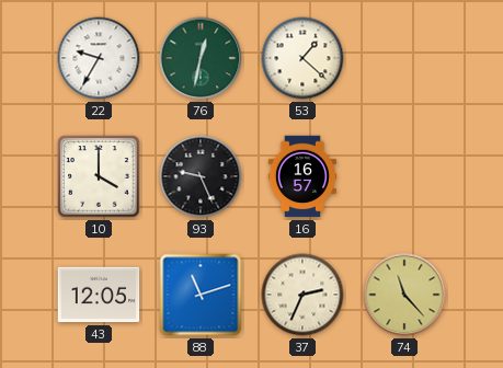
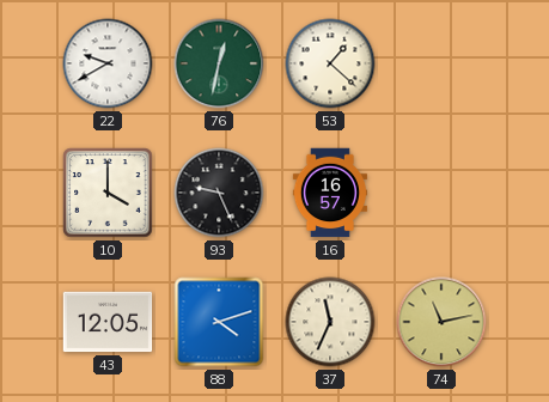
22: 9:35 -> 9:40
88: 11:12 -> 4:12
37: 2:34 -> 11:34
74: 11:23 -> 11:13
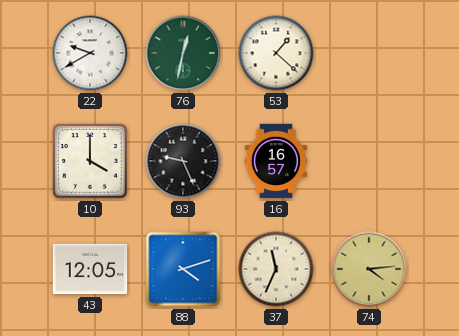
74: 11:13 -> 4:14
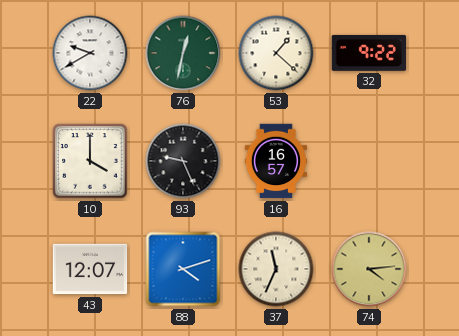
32: none -> 9:22
43: 12:05 -> 12:07
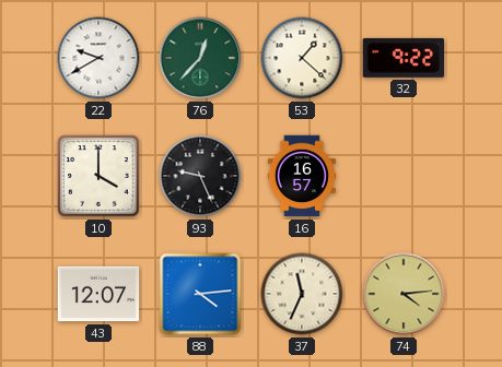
76: 12:32 -> 12:37
88: 4:12 -> 4:14
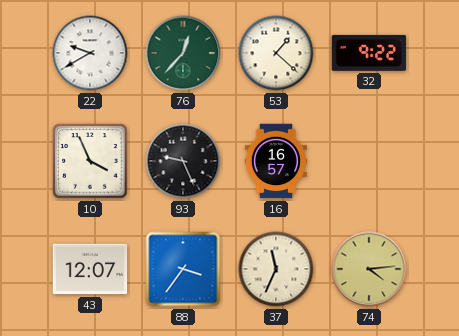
10: 4:00 -> 3:56
88: 4:14 -> 3:36
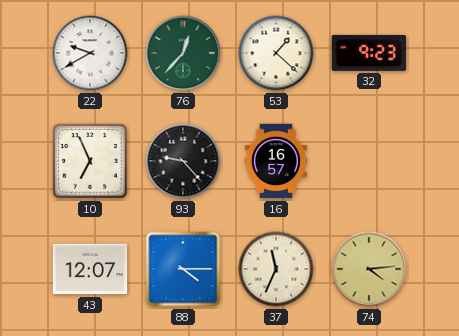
32: 9:22 -> 9:23
10: 3:56 -> 6:56
93: 9:26 -> 9:23
88: 3:36 -> 4:15
